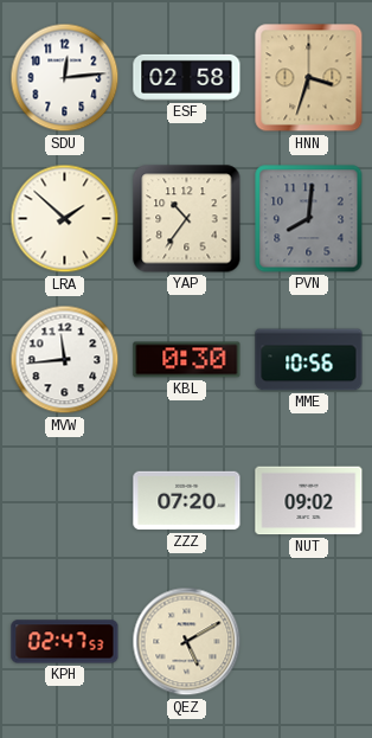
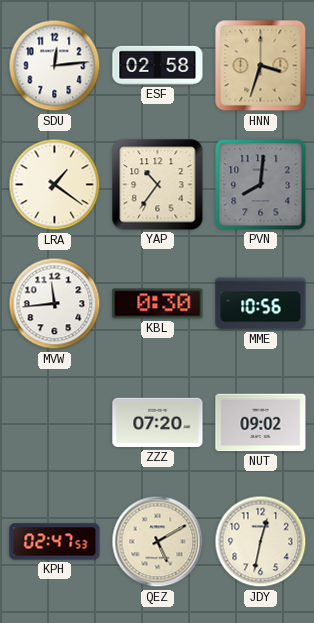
LRA: 1:52 -> 1:21
JDY: none -> 12:32
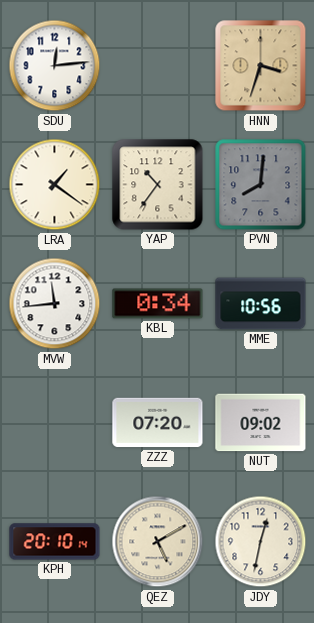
ESF: 02:58 -> none
KBL: 0:30 -> 0:34
KPH: 02:47 -> 20:10
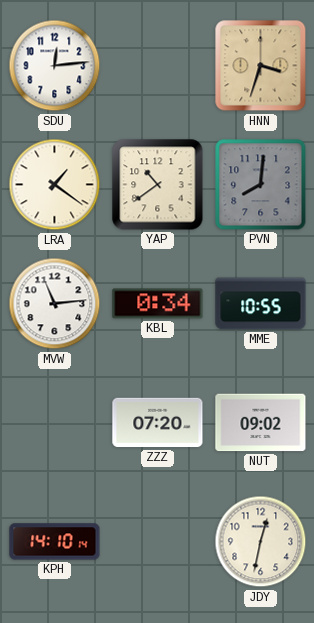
YAP: 10:36 -> 10:39
MVW: 11:44 -> 11:14
MME: 10:56 -> 10:55
KPH: 20:10 -> 14:10
QEZ: 5:10 -> none
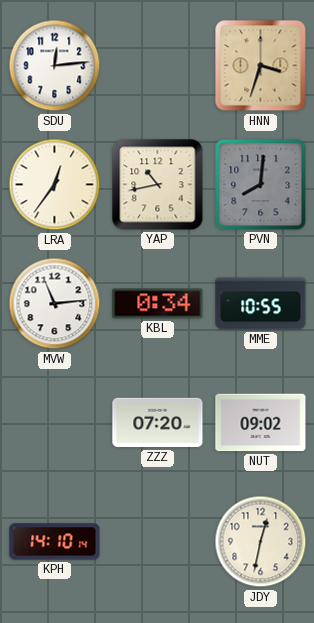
LRA: 1:21 -> 12:36
YAP: 10:39 -> 10:43
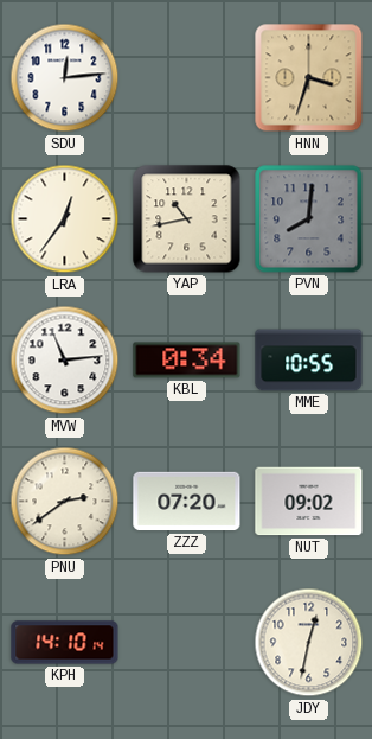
PNU: none -> 2:39
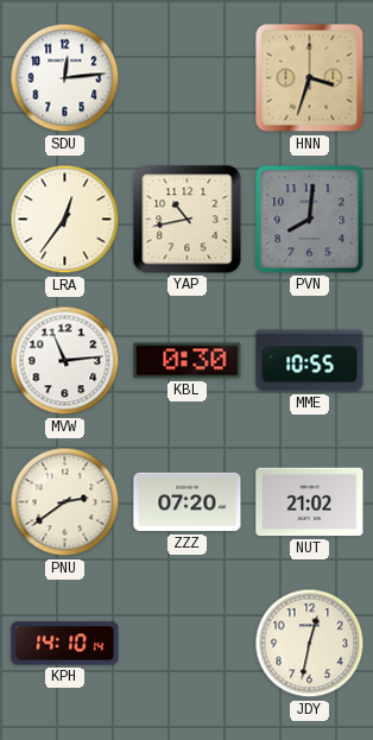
KBL: 0:34 -> 0:30
NUT: 09:02 -> 21:02
